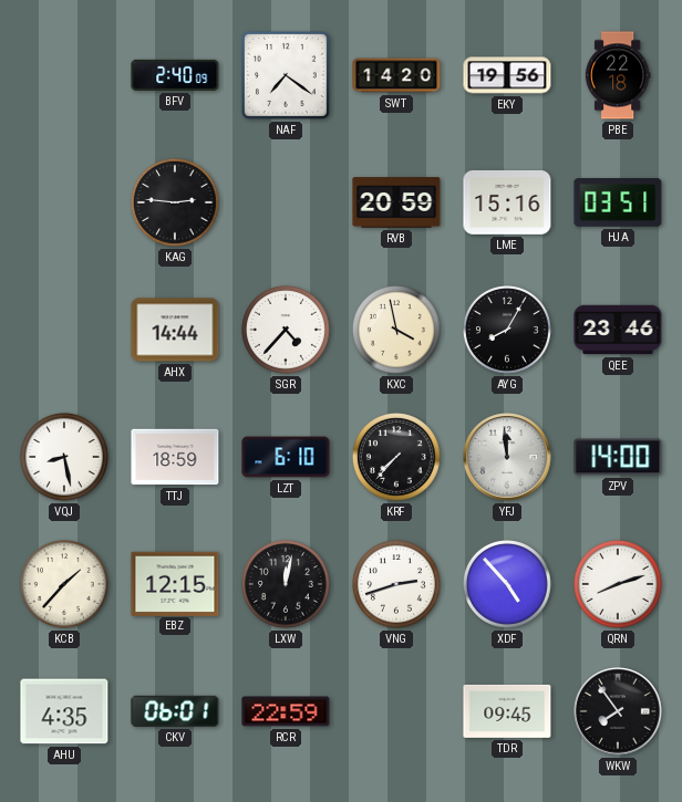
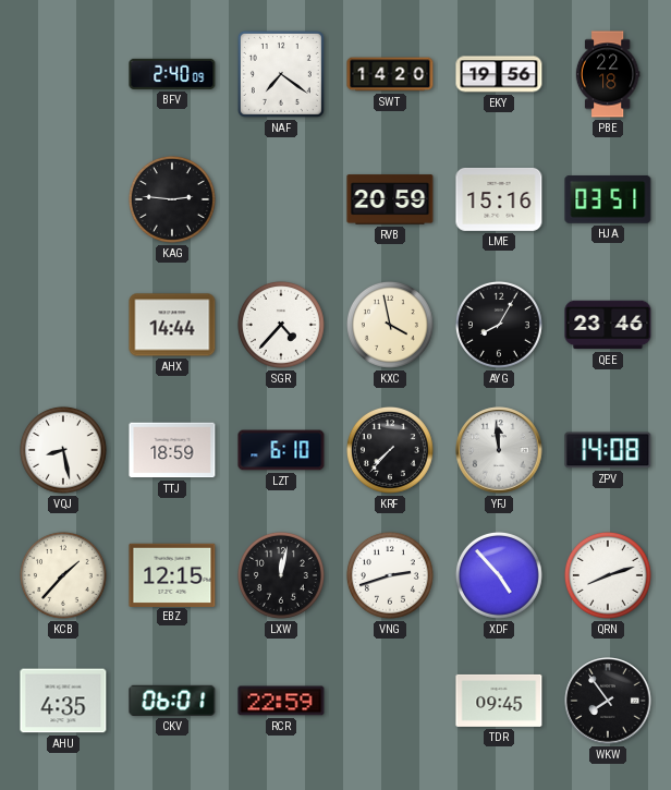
ZPV: 14:00 -> 14:08
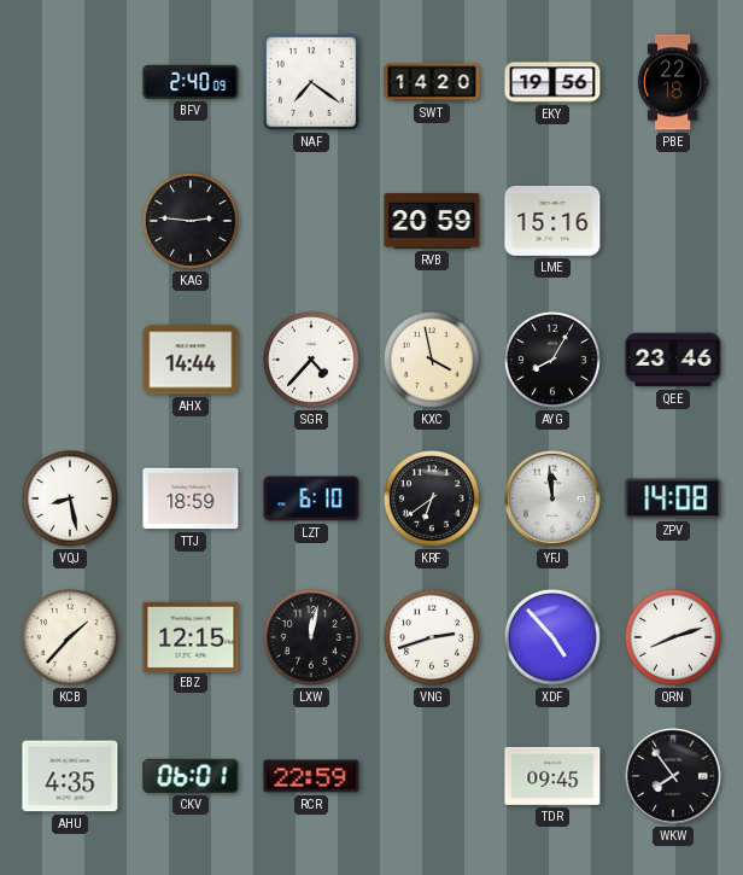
HJA: 03:51 -> none
KRF: 7:37 -> 6:39
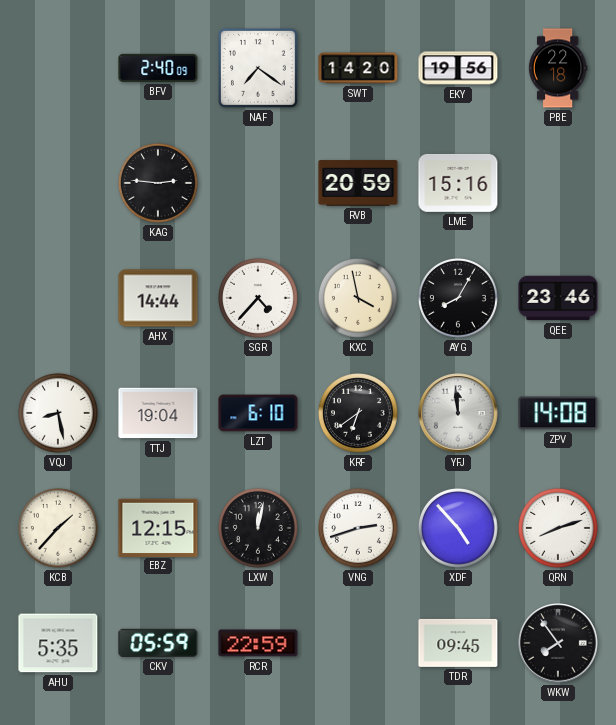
TTJ: 18:59 -> 19:04
AHU: 4:35 -> 5:35
CKV: 06:01 -> 05:59
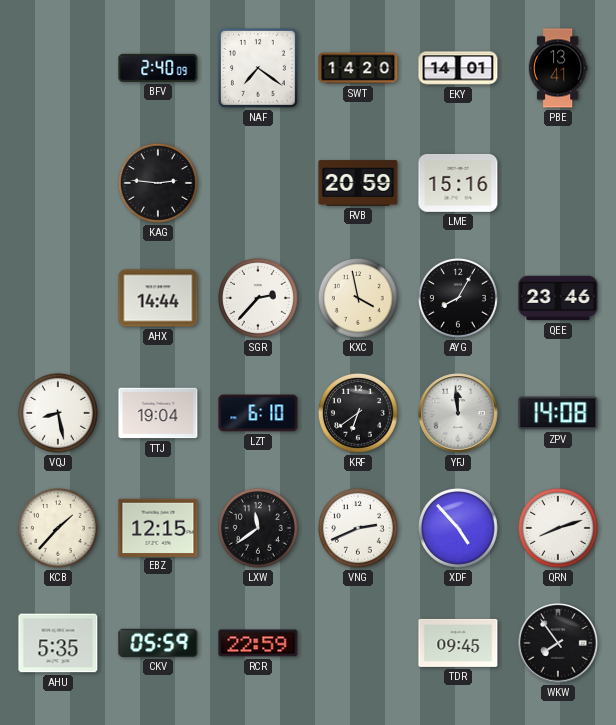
EKY: 19:56 -> 14:01
PBE: 22:18 -> 13:41
SGR: 4:37 -> 2:37
LXW: 12:02 -> 11:39
VNG: 2:42 -> 2:41
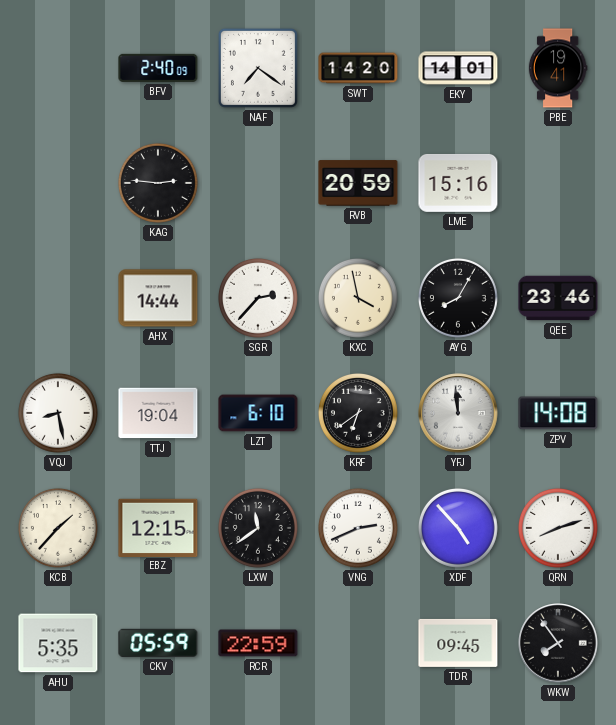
PBE: 13:41 -> 19:41
